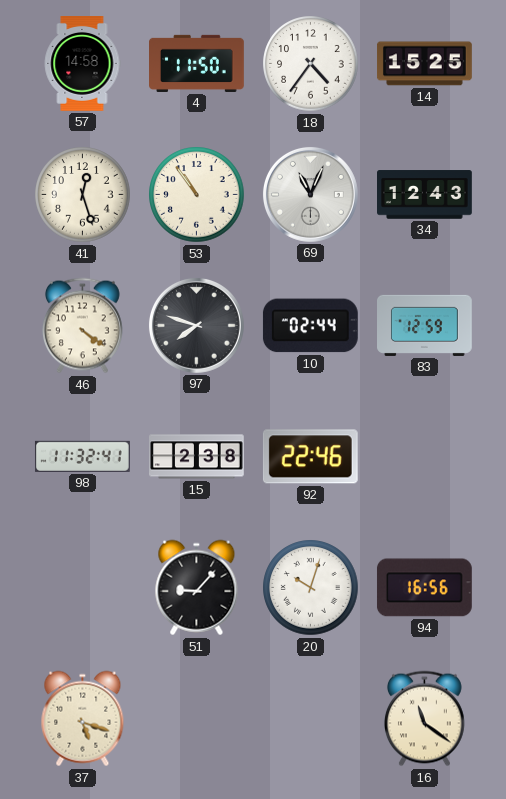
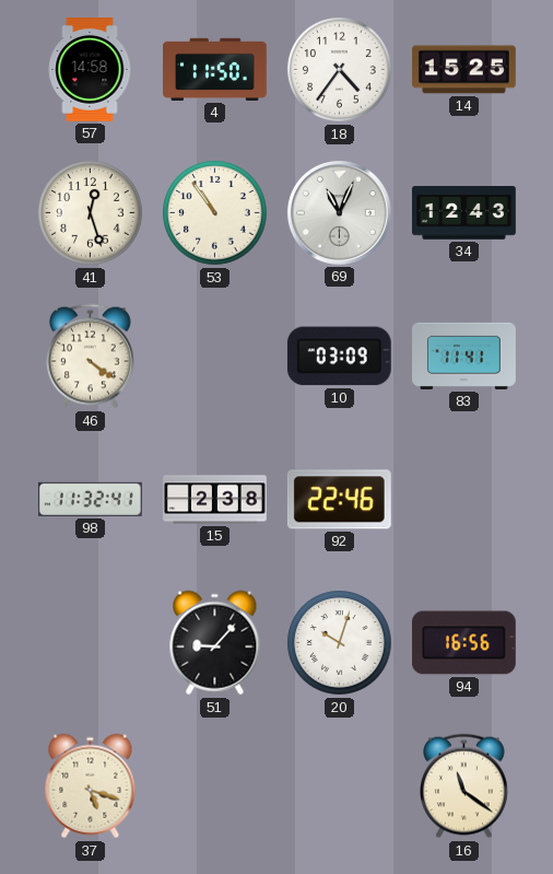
97: 7:48 -> none
10: 02:44 -> 03:09
83: 12:59 -> 11:41
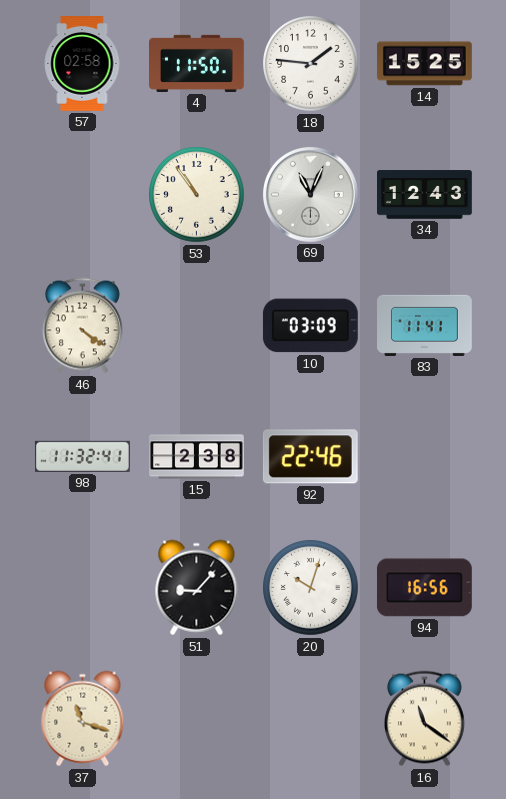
57: 14:58 -> 02:58
18: 4:36 -> 1:46
41: 12:27 -> none
37: 5:18 -> 11:18
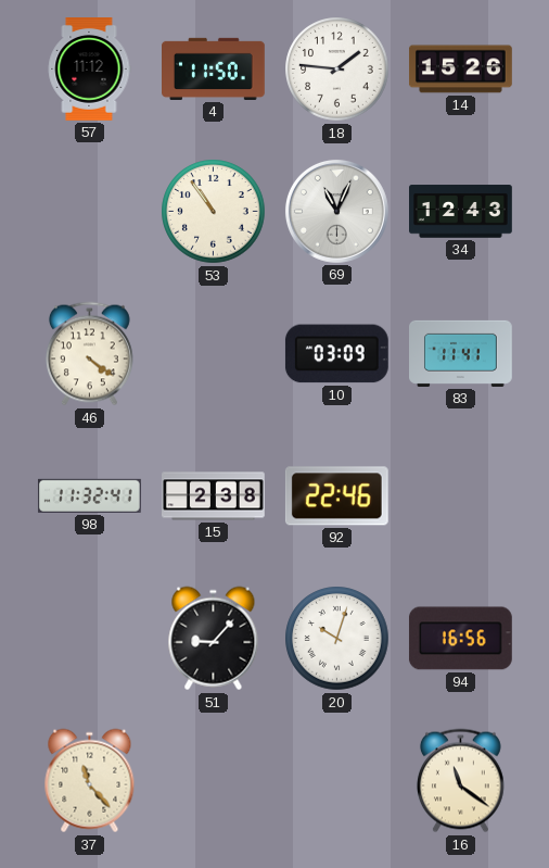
57: 02:58 -> 11:12
14: 15:25 -> 15:26
37: 11:18 -> 11:23
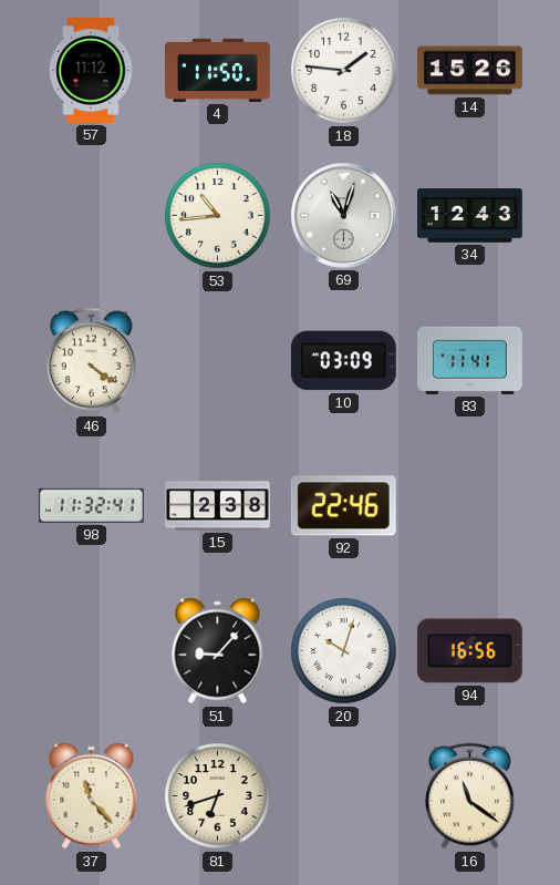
53: 10:54 -> 10:44
69: 11:04 -> 11:03
81: none -> 6:42
